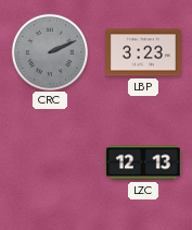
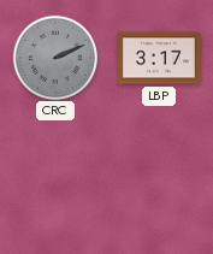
LBP: 3:23 -> 3:17
LZC: 12:13 -> none
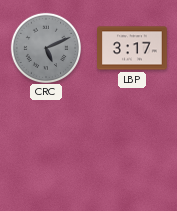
CRC: 2:11 -> 5:11
